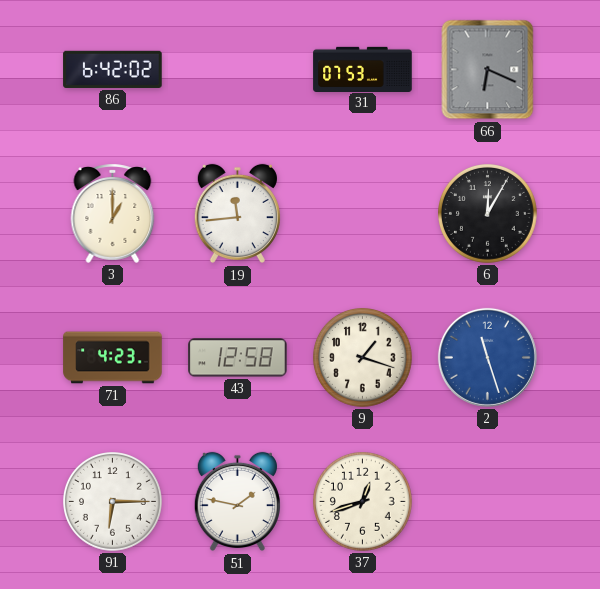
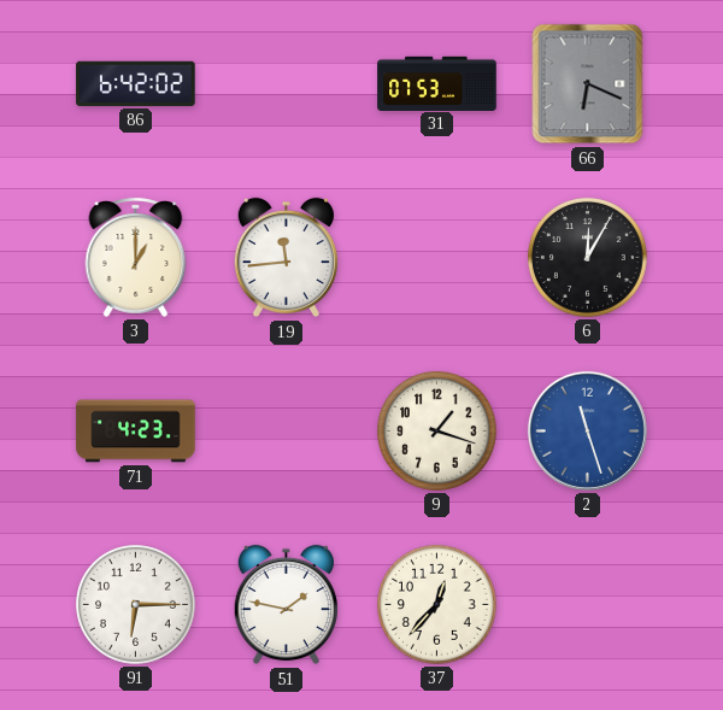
43: 12:58 -> none
37: 12:42 -> 12:37
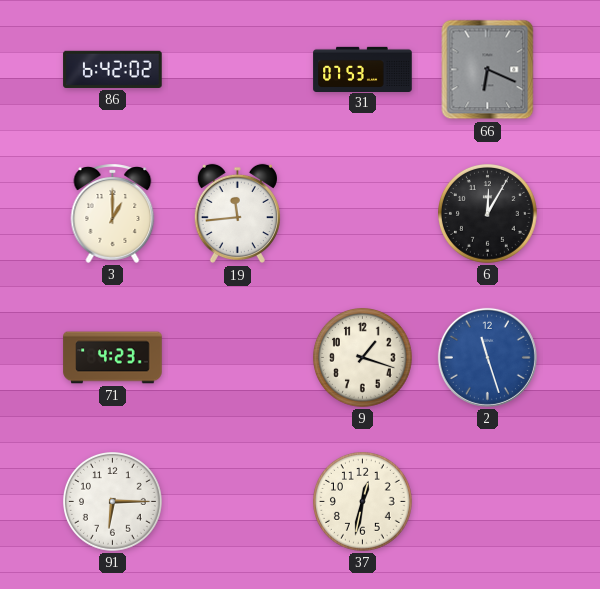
51: 1:47 -> none
37: 12:37 -> 12:32
